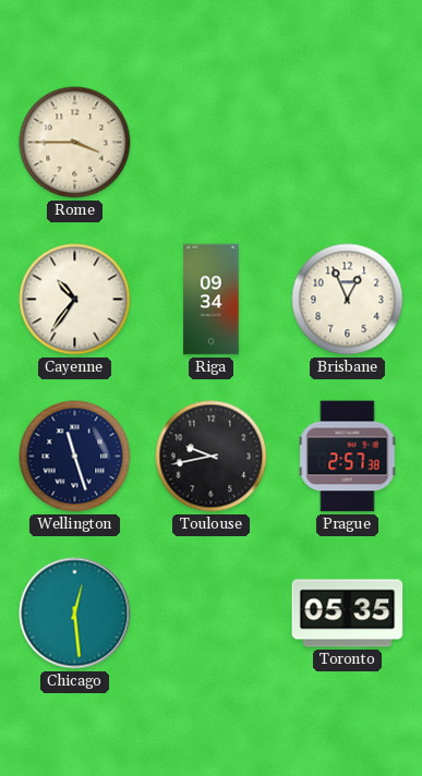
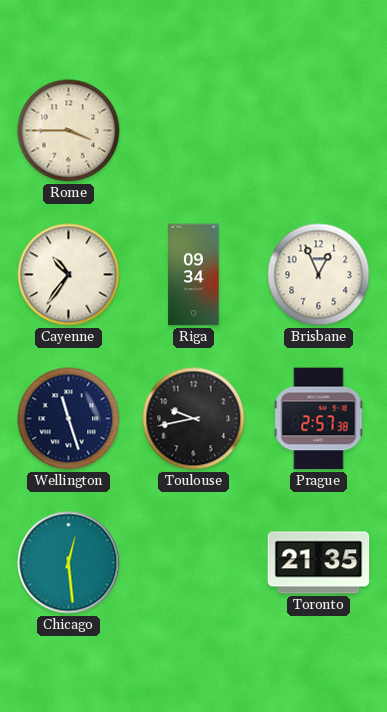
Toronto: 05:35 -> 21:35
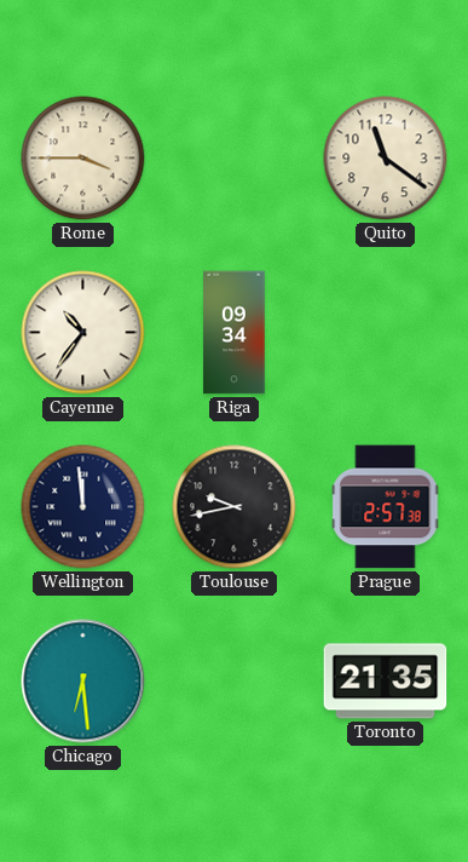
Quito: none -> 11:21
Brisbane: 12:56 -> none
Wellington: 11:27 -> 11:59
Chicago: 12:29 -> 6:29
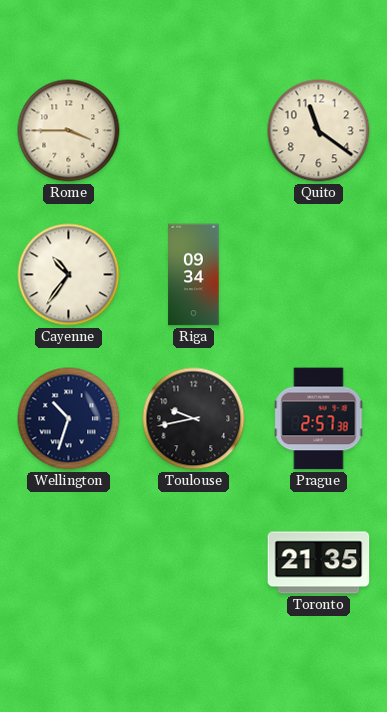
Wellington: 11:59 -> 10:33
Chicago: 6:29 -> none
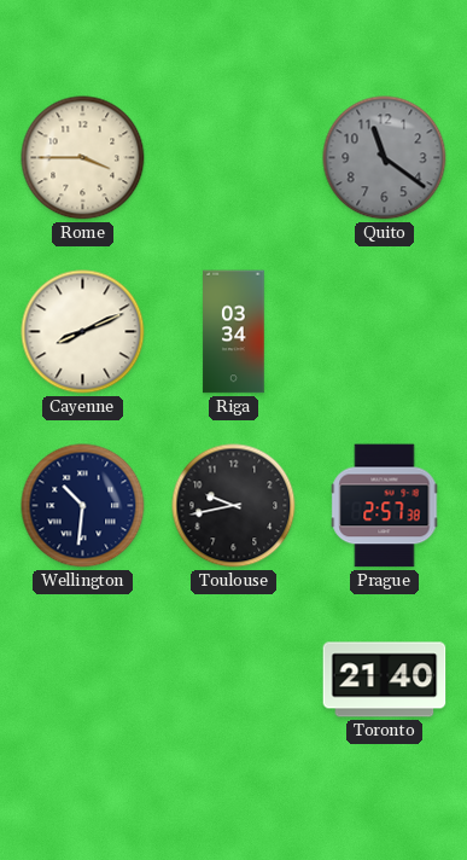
Quito dial: cream -> grey
Cayenne: 10:36 -> 8:11
Riga: 09:34 -> 03:34
Wellington: 10:33 -> 10:31
Toronto: 21:35 -> 21:40
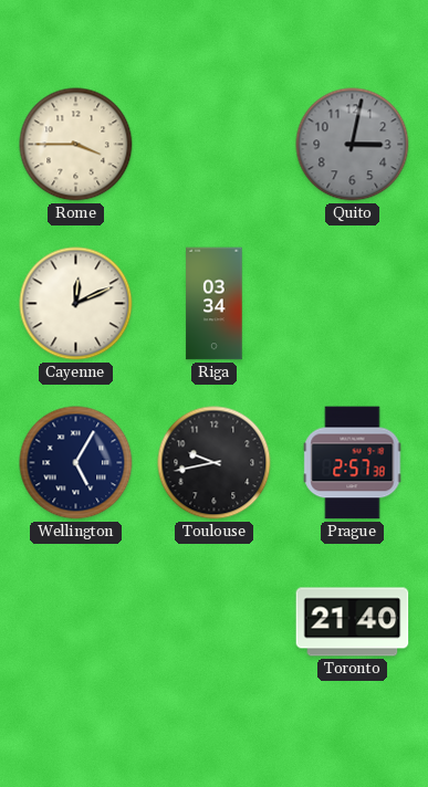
Quito: 11:21 -> 3:02
Cayenne: 8:11 -> 12:11
Wellington: 10:31 -> 5:05
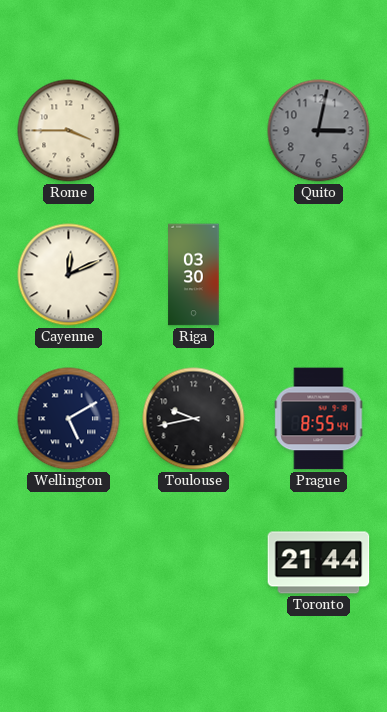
Riga: 03:34 -> 03:30
Wellington: 5:05 -> 5:10
Prague: 2:57 -> 8:55
Toronto: 21:40 -> 21:44
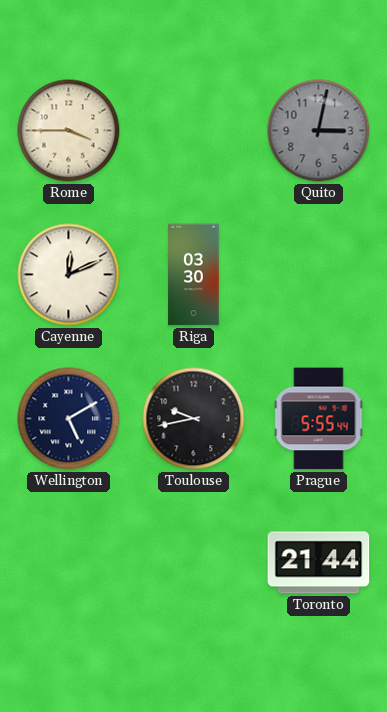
Prague: 8:55 -> 5:55
